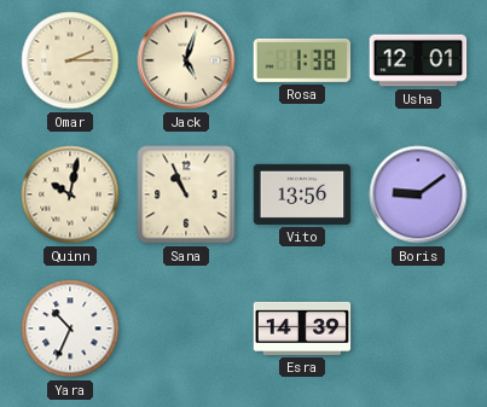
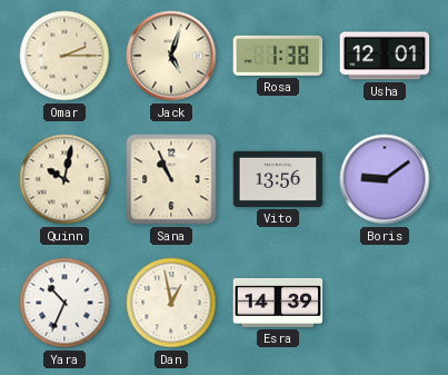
Dan: none -> 12:58
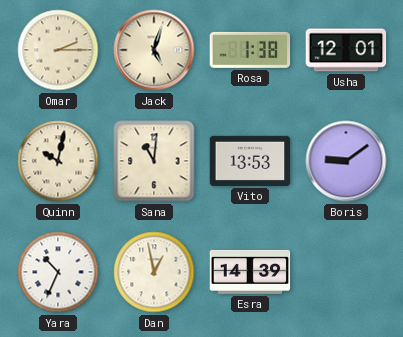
Sana: 10:56 -> 11:01
Vito: 13:56 -> 13:53
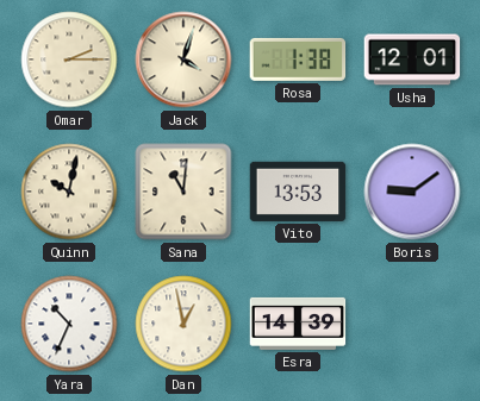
Jack: 5:03 -> 4:03
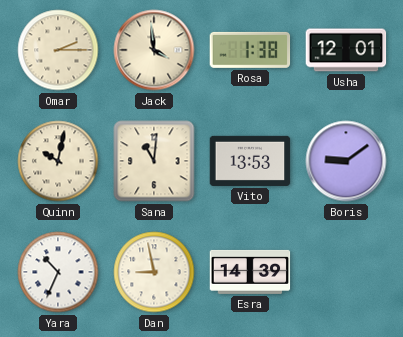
Jack: 4:03 -> 3:59
Dan: 12:58 -> 8:58
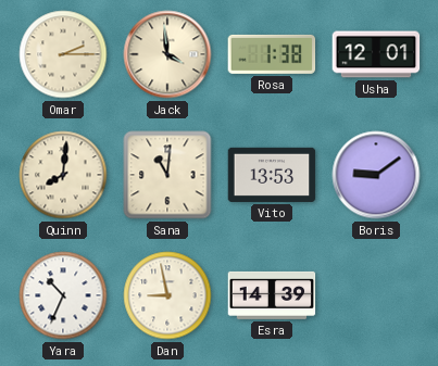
Quinn: 10:02 -> 8:01
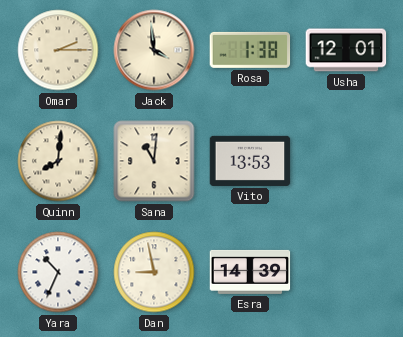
Boris: 9:09 -> none
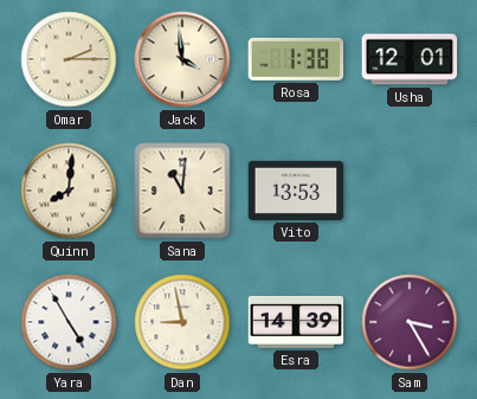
Yara: 10:34 -> 4:55
Sam: none -> 3:25
